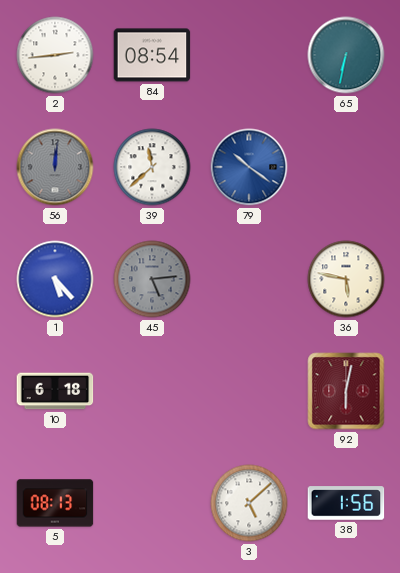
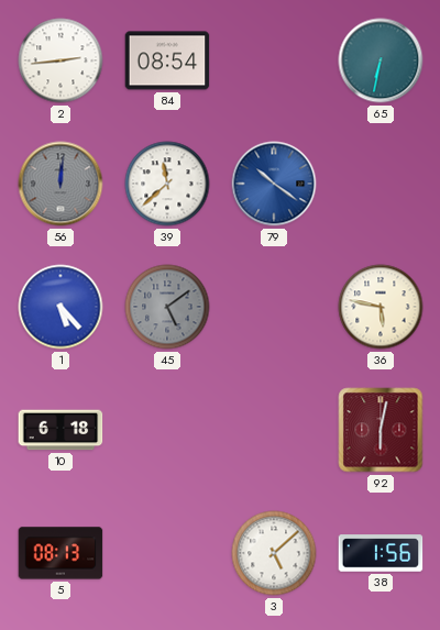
45: 5:14 -> 5:09
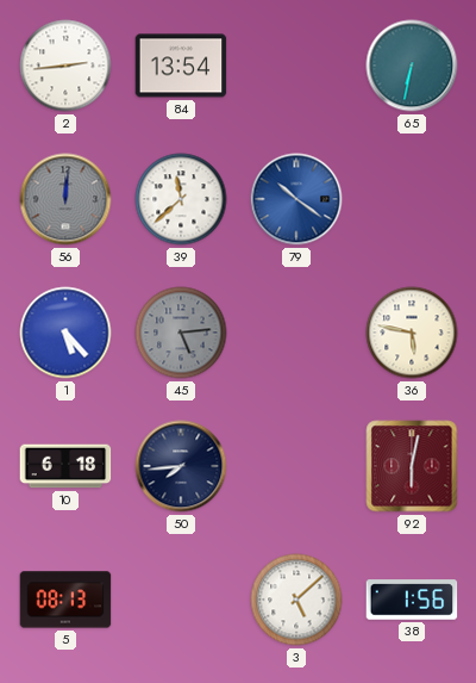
84: 08:54 -> 13:54
45: 5:09 -> 5:14
50: none -> 7:44
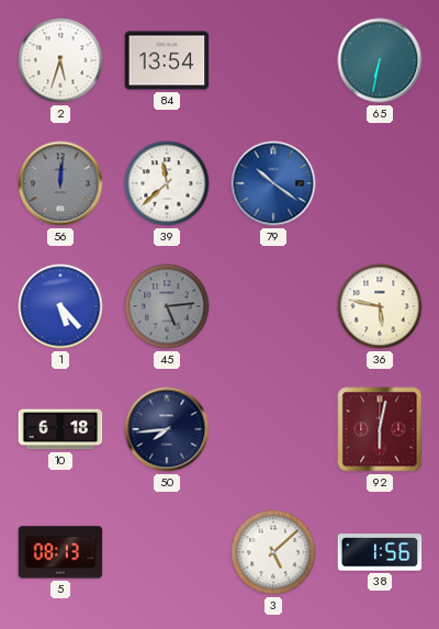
2: 2:44 -> 5:33
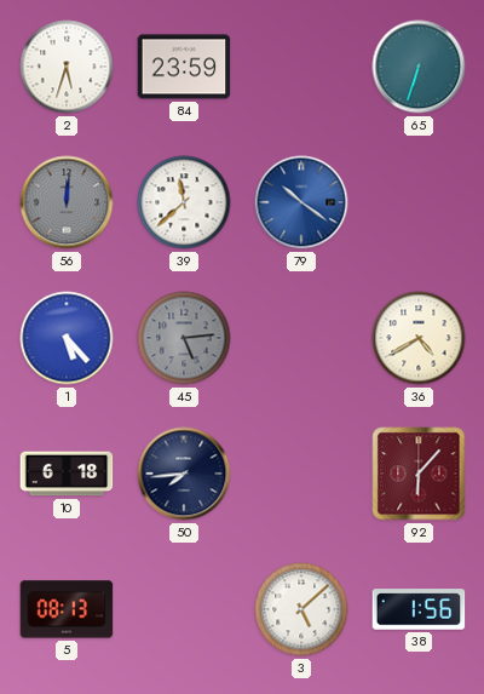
84: 13:54 -> 23:59
65: 6:32 -> 6:33
36: 5:47 -> 4:40
92: 6:02 -> 6:07
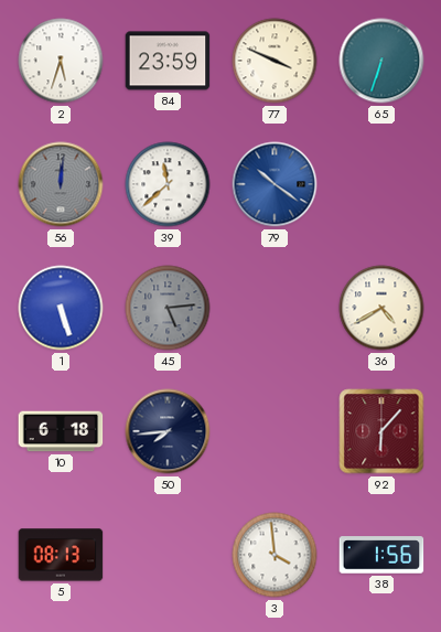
77: none -> 3:49
1: 5:23 -> 5:27
3: 5:08 -> 3:59
